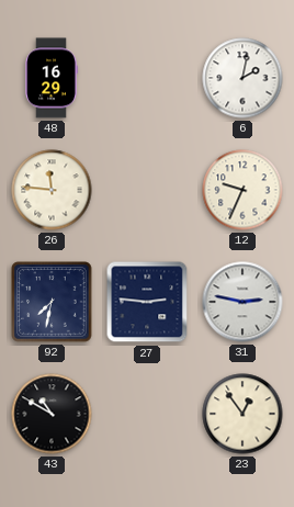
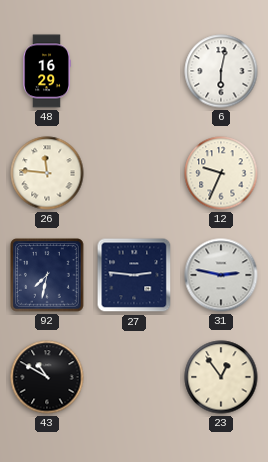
6: 2:02 -> 6:02
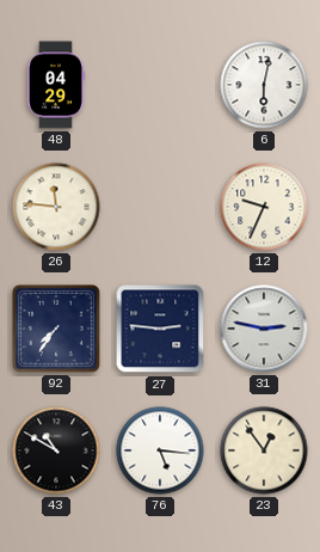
48: 16:29 -> 04:29
92: 7:32 -> 7:36
76: none -> 5:16
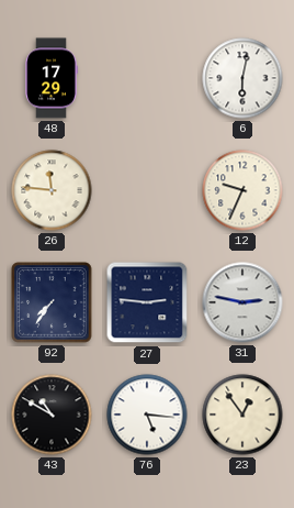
48: 04:29 -> 17:29
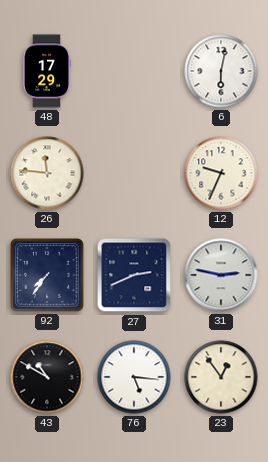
27: 2:46 -> 2:41
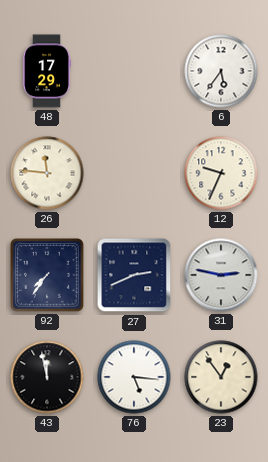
6: 6:02 -> 5:36
43: 10:50 -> 11:58
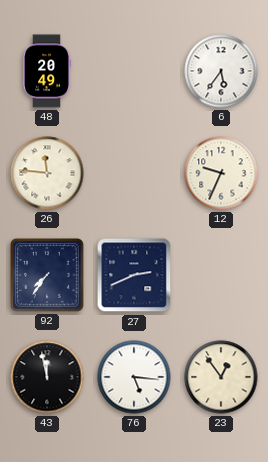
48: 17:29 -> 20:49
31: 2:47 -> none
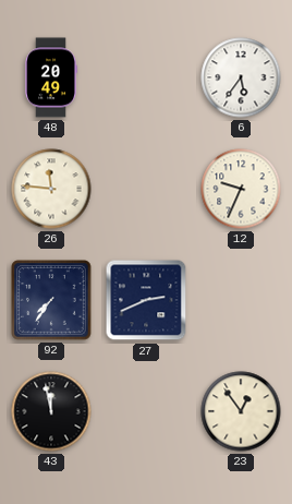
76: 5:16 -> none
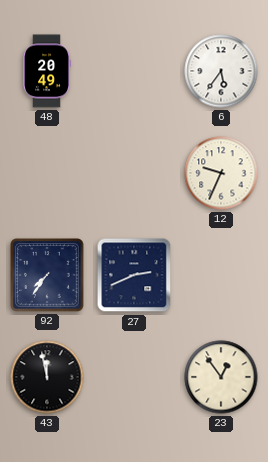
26: 11:46 -> none
